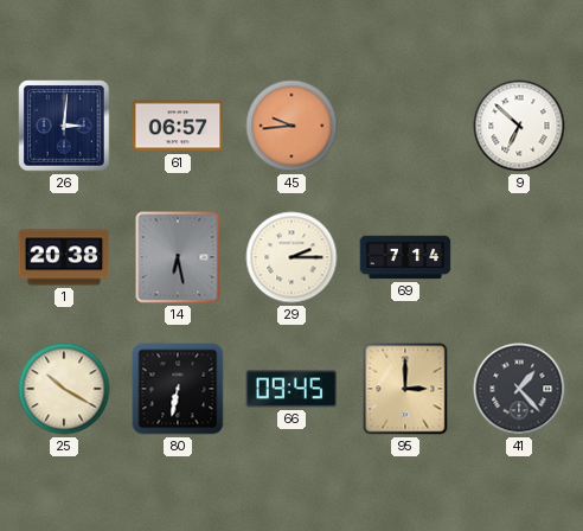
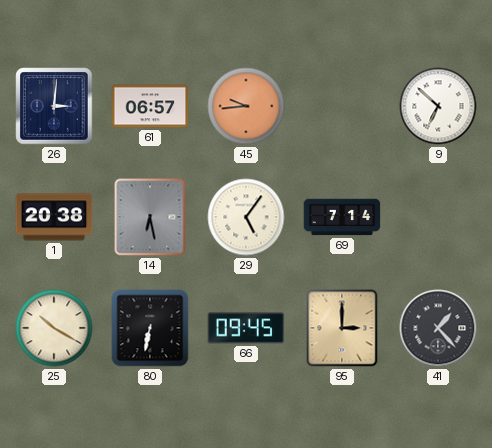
29: 2:15 -> 5:06
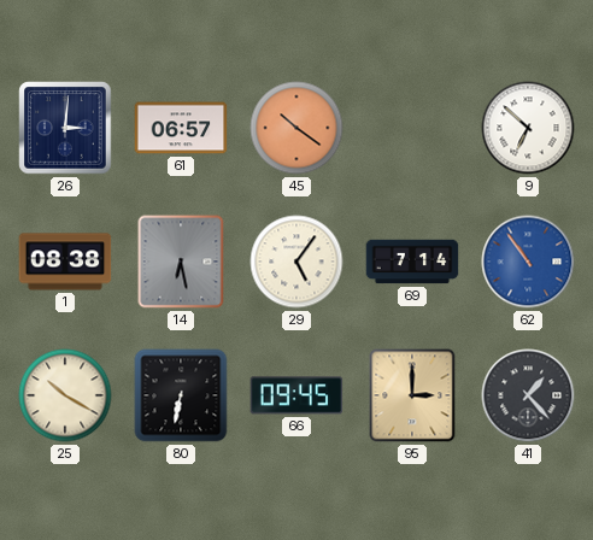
45: 9:44 -> 10:21
1: 20:38 -> 08:38
62: none -> 10:54
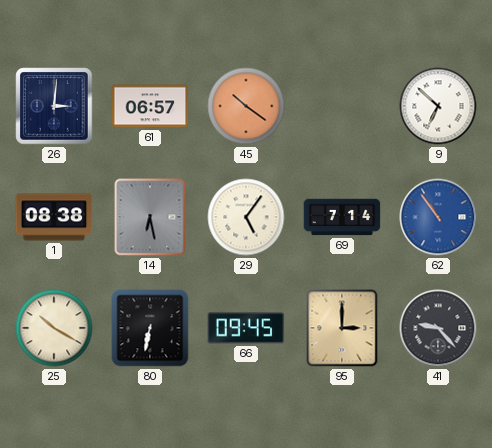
41: 1:23 -> 9:23
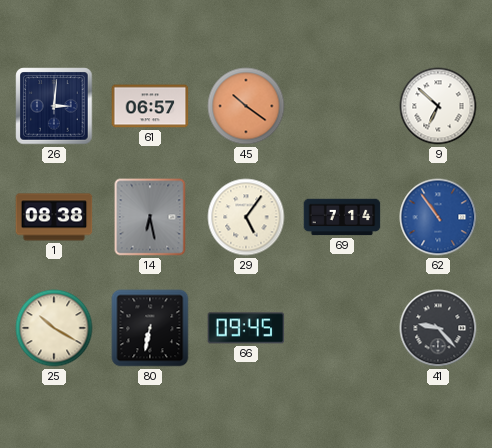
95: 3:00 -> none
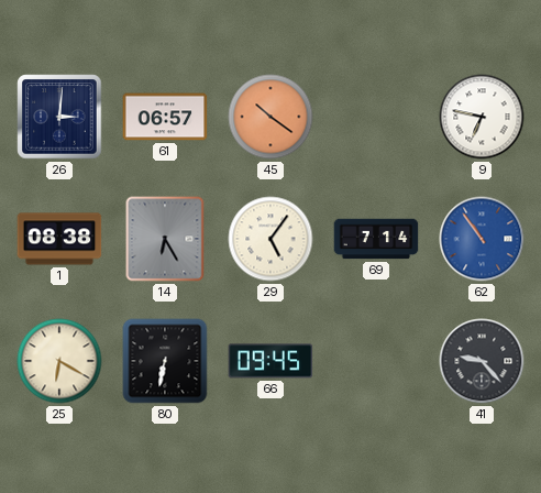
9: 6:52 -> 6:47
14: 6:28 -> 6:25
25: 10:20 -> 6:20
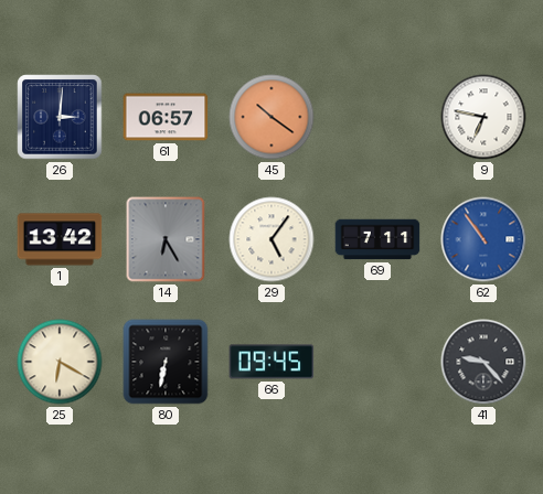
1: 08:38 -> 13:42
69: 7:14 -> 7:11
